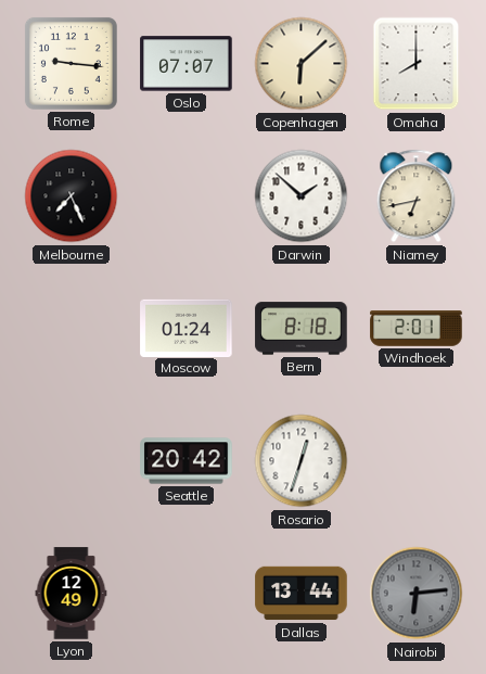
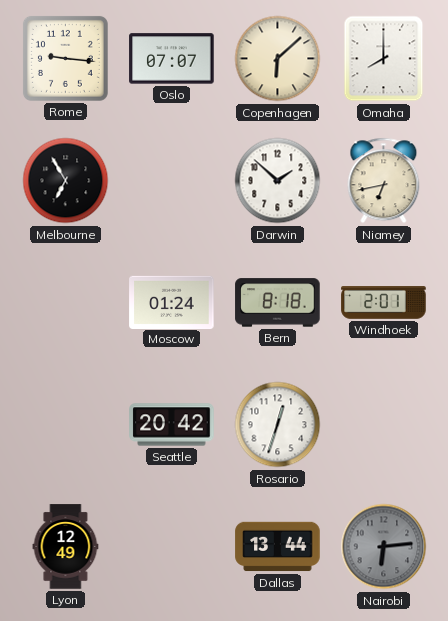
Melbourne: 7:26 -> 6:55
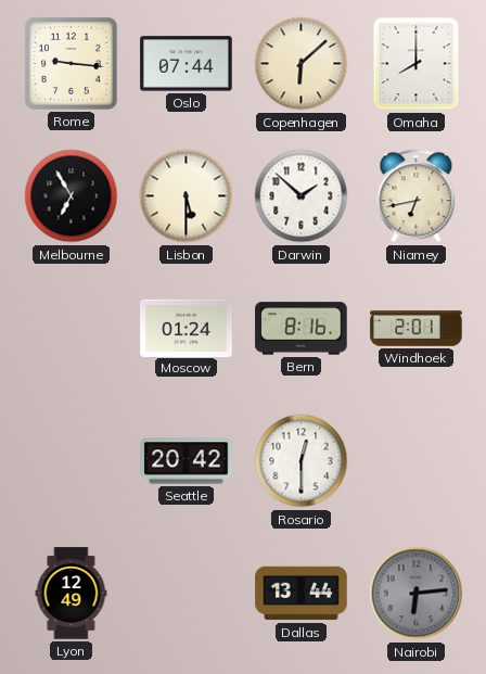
Oslo: 07:07 -> 07:44
Lisbon: none -> 5:30
Bern: 8:18 -> 8:16
Rosario: 12:33 -> 12:30
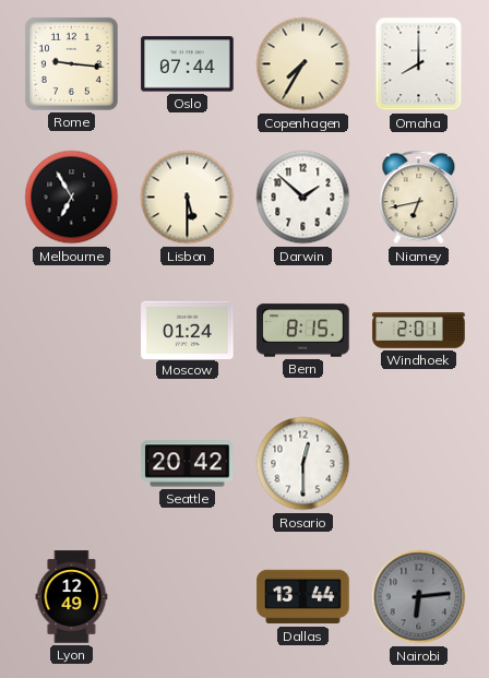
Copenhagen: 6:08 -> 7:35
Bern: 8:16 -> 8:15
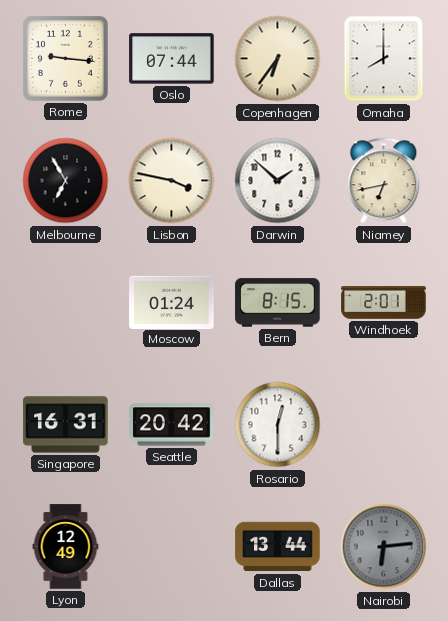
Copenhagen: 7:35 -> 6:36
Lisbon: 5:30 -> 3:47
Singapore: none -> 16:31
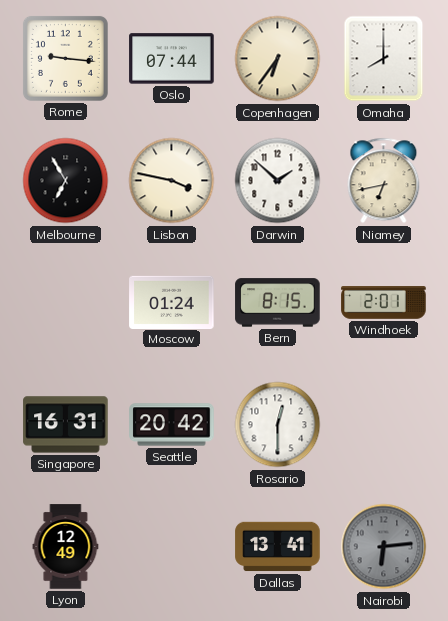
Dallas: 13:44 -> 13:41
